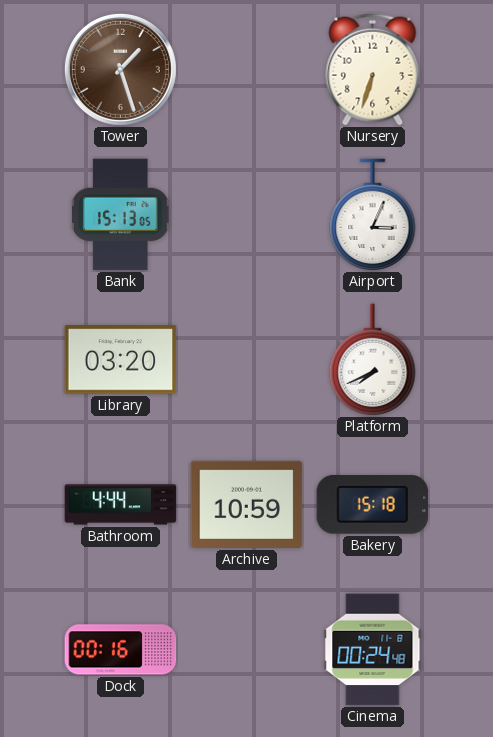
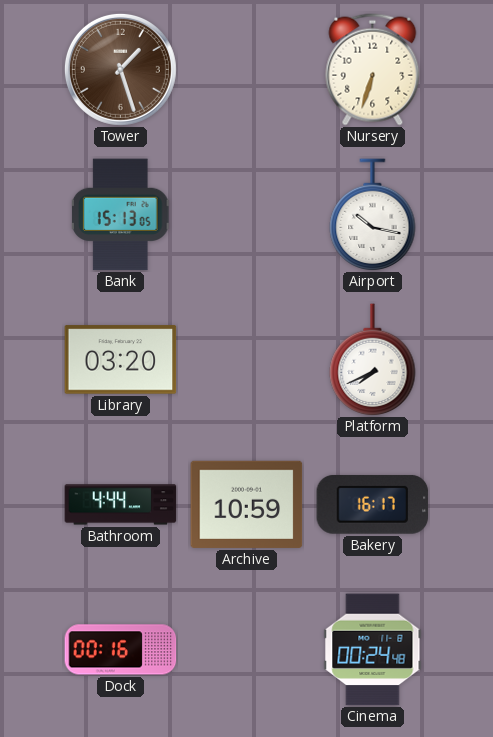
Airport: 3:04 -> 10:17
Bakery: 15:18 -> 16:17
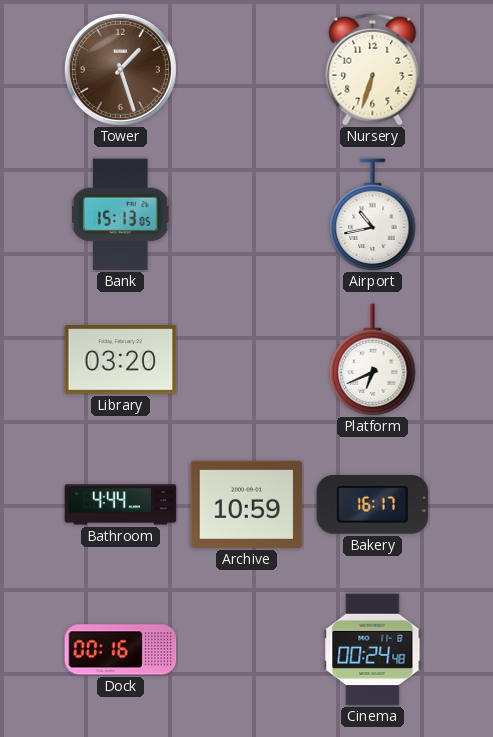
Airport: 10:17 -> 10:43
Platform: 7:41 -> 6:41
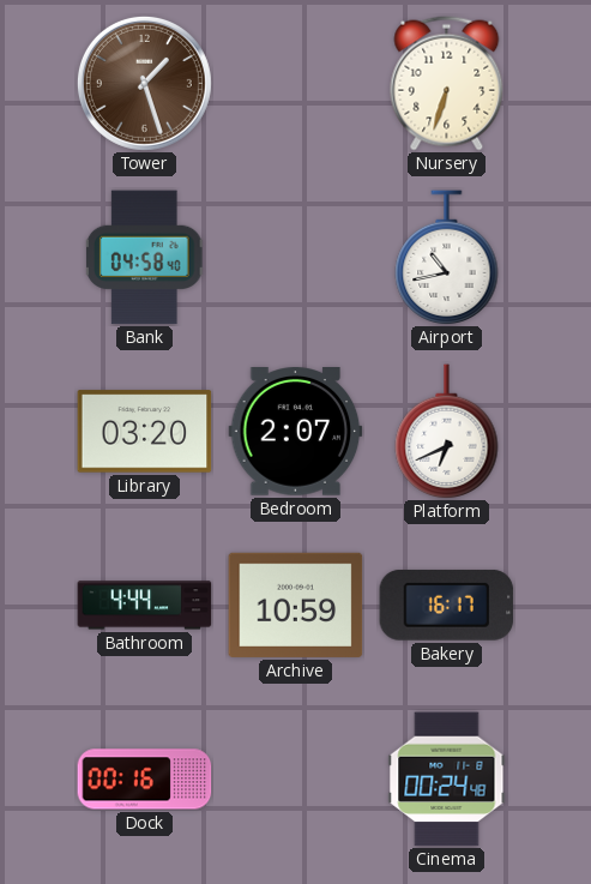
Bank: 15:13 -> 04:58
Bedroom: none -> 2:07
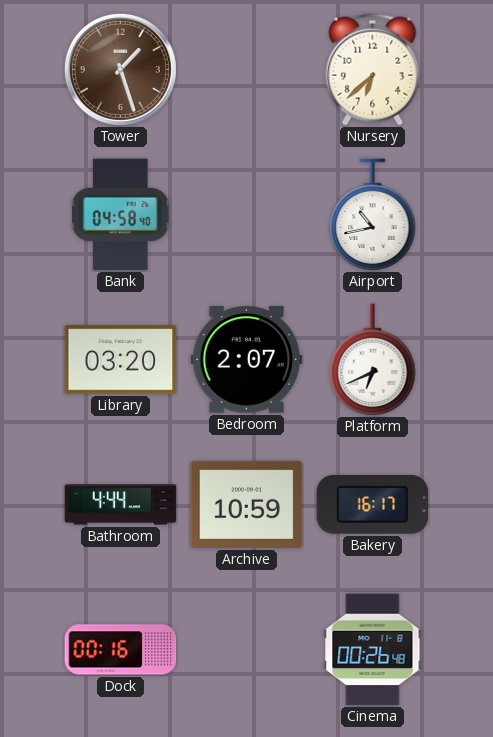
Nursery: 6:33 -> 6:38
Cinema: 00:24 -> 00:26
